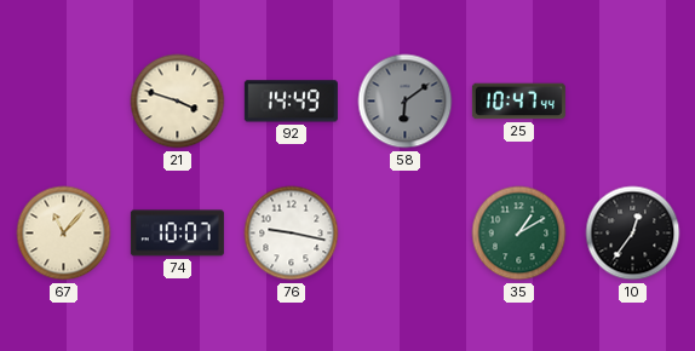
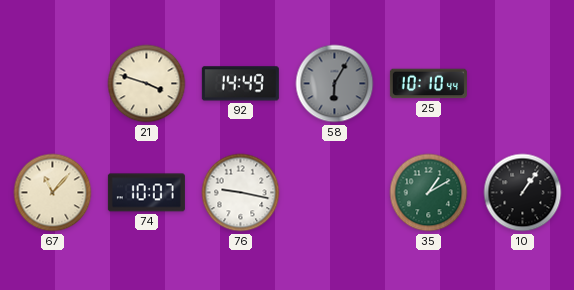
58: 6:09 -> 6:05
25: 10:47 -> 10:10
10: 12:36 -> 1:06
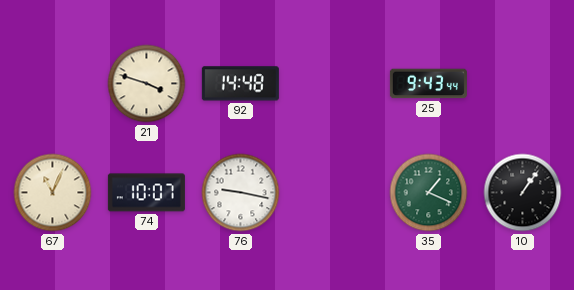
92: 14:49 -> 14:48
58: 6:05 -> none
25: 10:10 -> 9:43
67: 11:07 -> 11:04
35: 1:10 -> 1:19
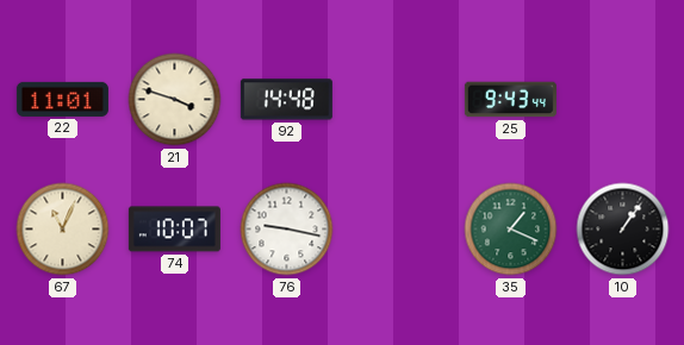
22: none -> 11:01
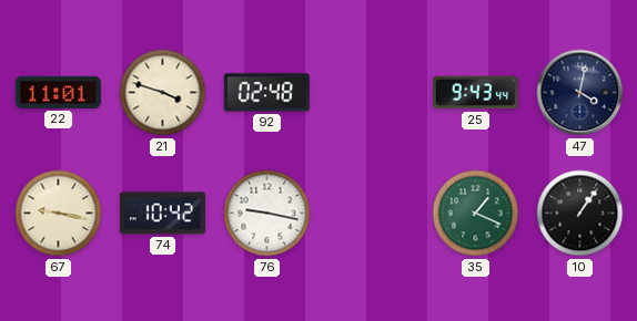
92: 14:48 -> 02:48
47: none -> 4:02
67: 11:04 -> 9:17
74: 10:07 -> 10:42
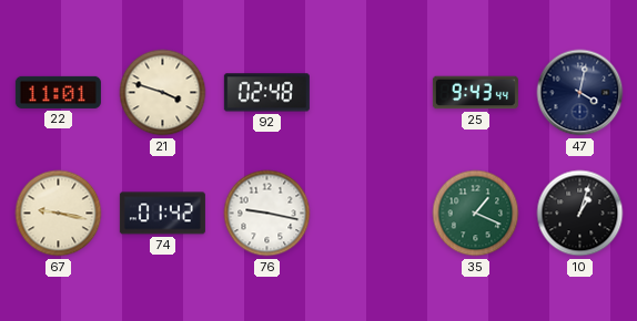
74: 10:42 -> 01:42
10: 1:06 -> 1:03
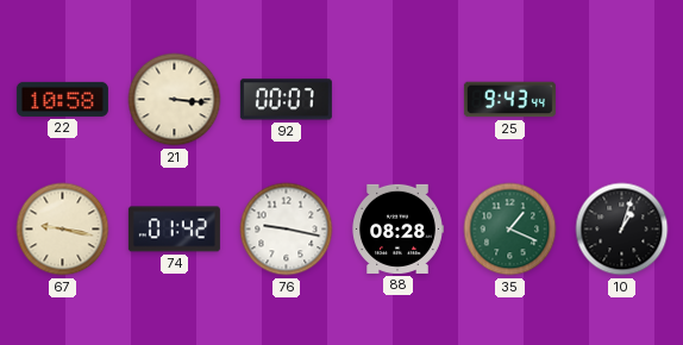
22: 11:01 -> 10:58
21: 3:48 -> 3:16
92: 02:48 -> 00:07
47: 4:02 -> none
88: none -> 08:28
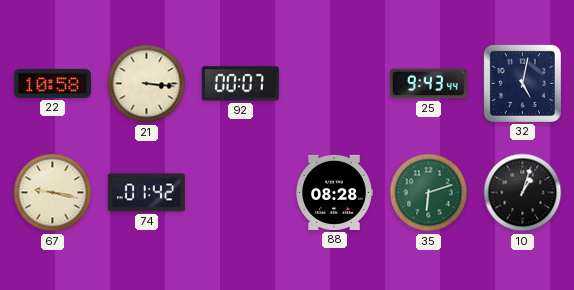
32: none -> 5:02
76: 9:17 -> none
35: 1:19 -> 6:12
